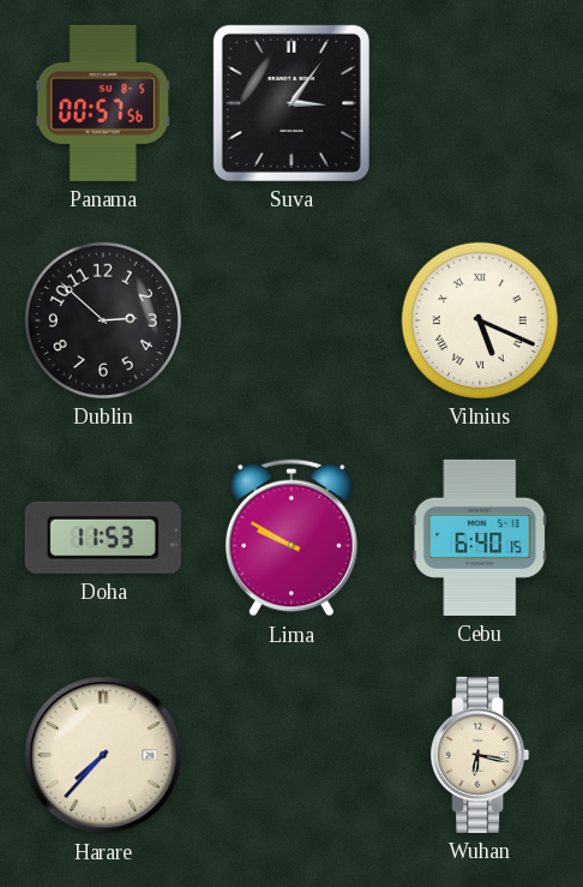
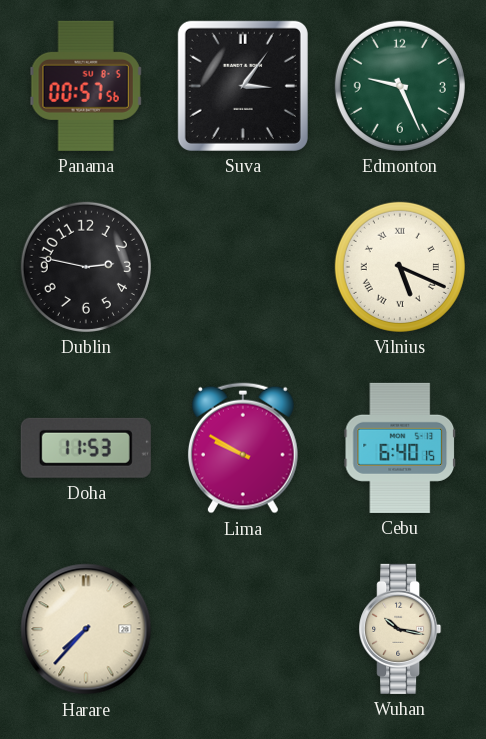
Edmonton: none -> 9:26
Dublin: 2:52 -> 2:47
Wuhan: 6:17 -> 10:17
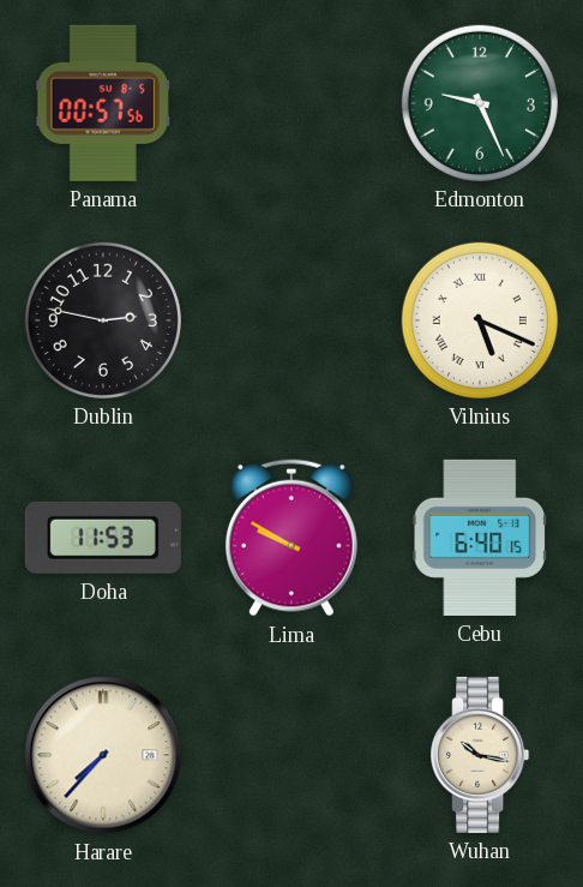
Suva: 3:06 -> none
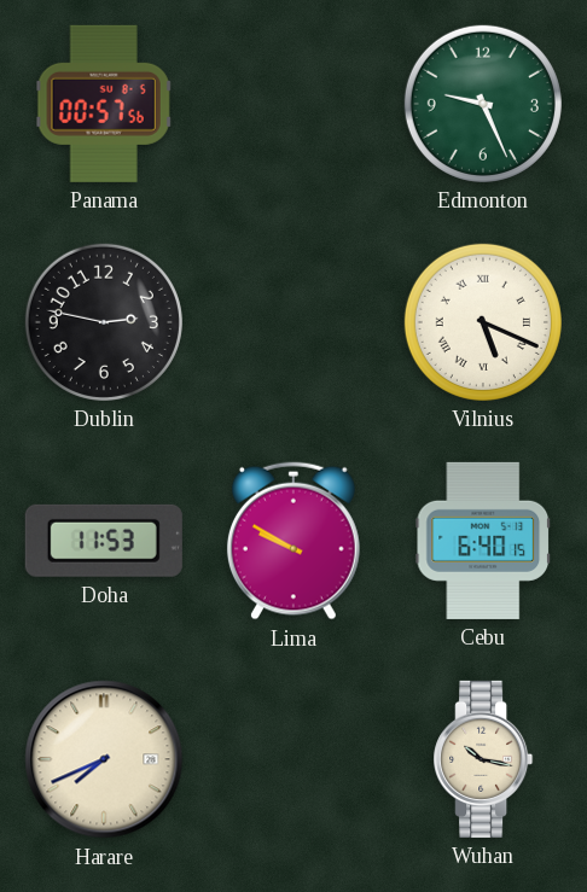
Harare: 7:37 -> 7:41
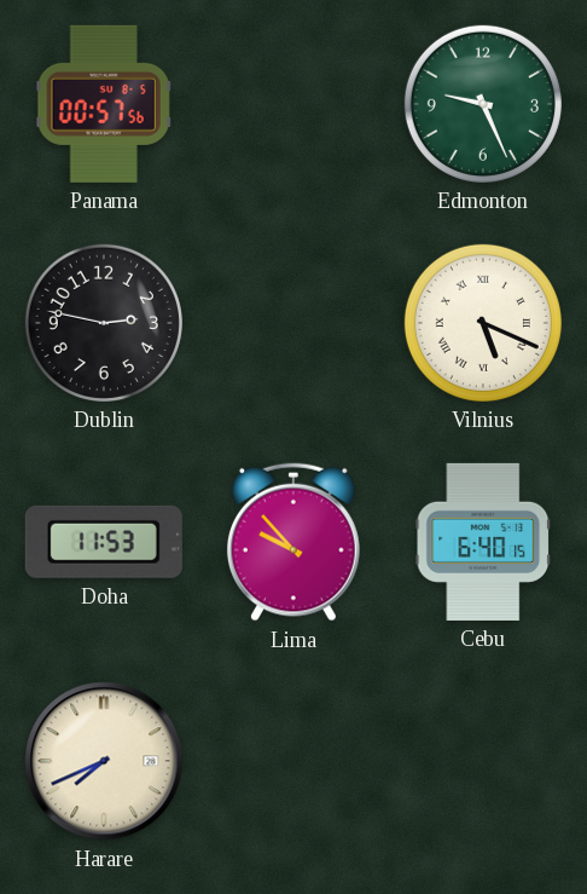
Lima: 9:50 -> 9:53
Wuhan: 10:17 -> none
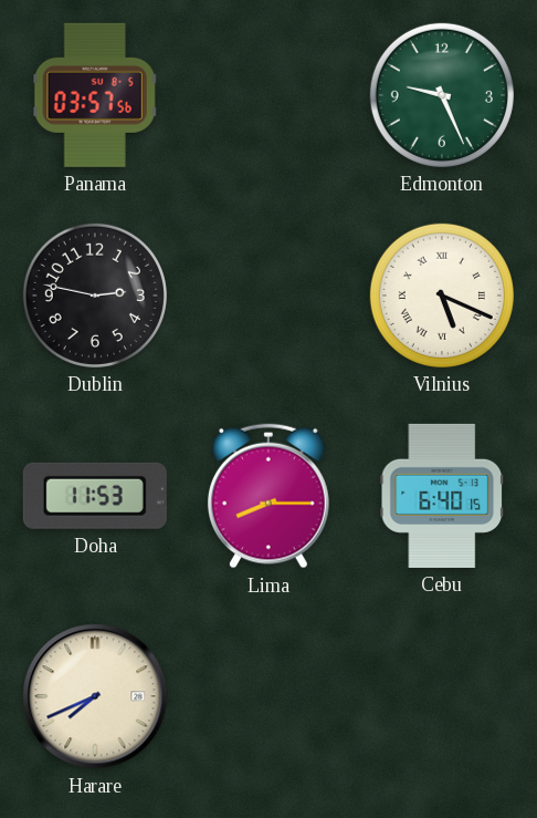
Panama: 00:57 -> 03:57
Lima: 9:53 -> 8:15
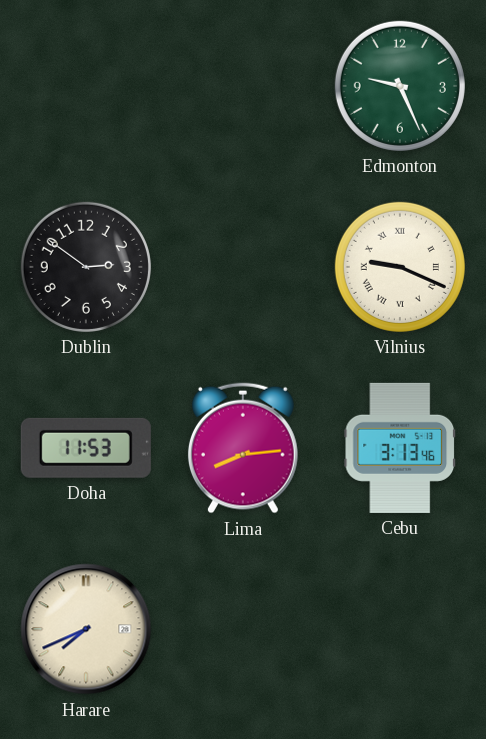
Panama: 03:57 -> none
Dublin: 2:47 -> 2:51
Vilnius: 5:19 -> 9:19
Lima: 8:15 -> 8:14
Cebu: 6:40 -> 3:13
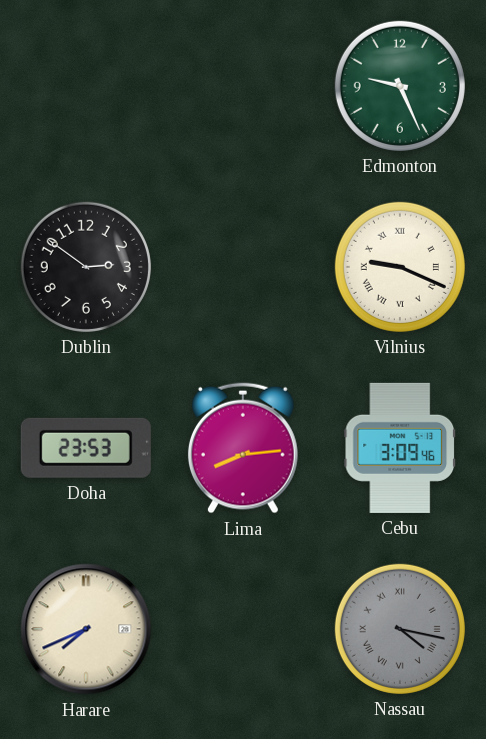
Doha: 11:53 -> 23:53
Cebu: 3:13 -> 3:09
Nassau: none -> 4:17
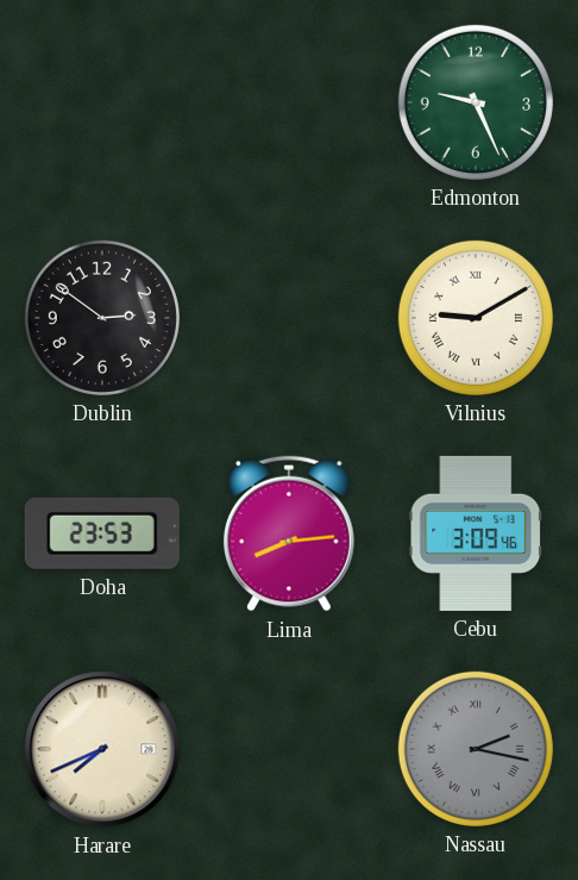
Vilnius: 9:19 -> 9:10
Nassau: 4:17 -> 2:17
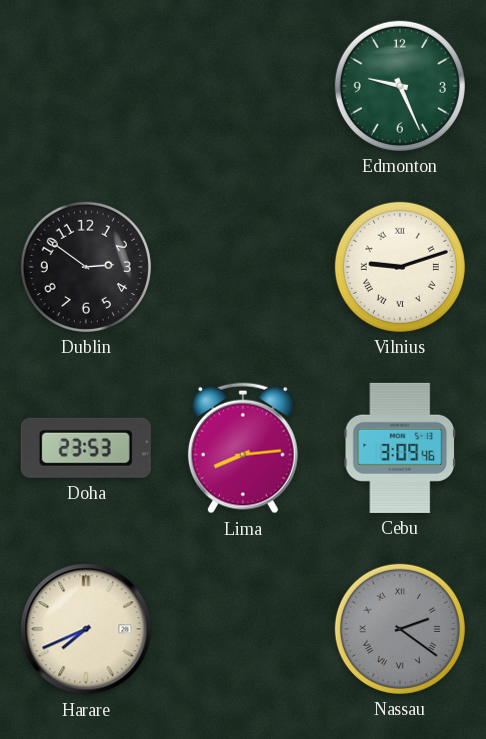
Vilnius: 9:10 -> 9:12
Nassau: 2:17 -> 2:21
